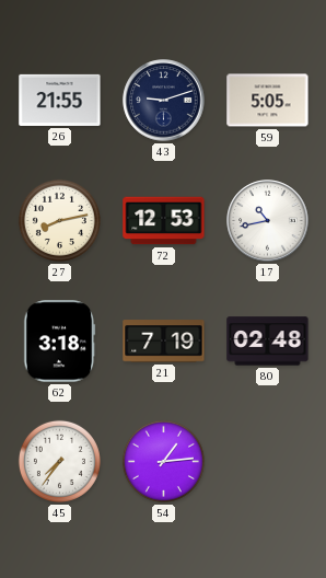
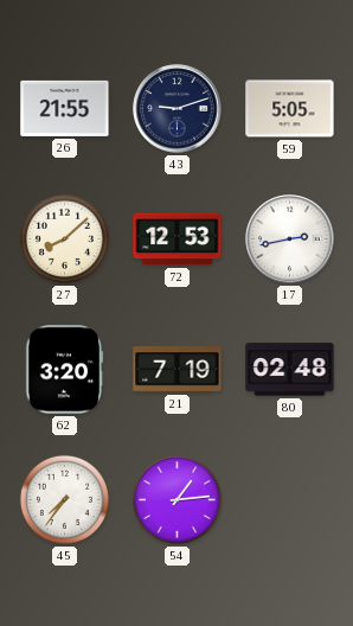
27: 8:13 -> 8:08
17: 10:43 -> 2:43
62: 3:18 -> 3:20
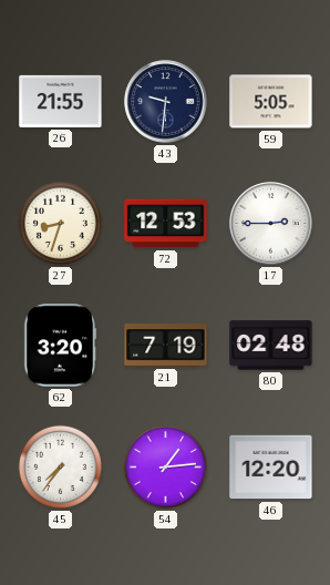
43: 9:12 -> 9:31
27: 8:08 -> 8:33
17: 2:43 -> 2:45
46: none -> 12:20
